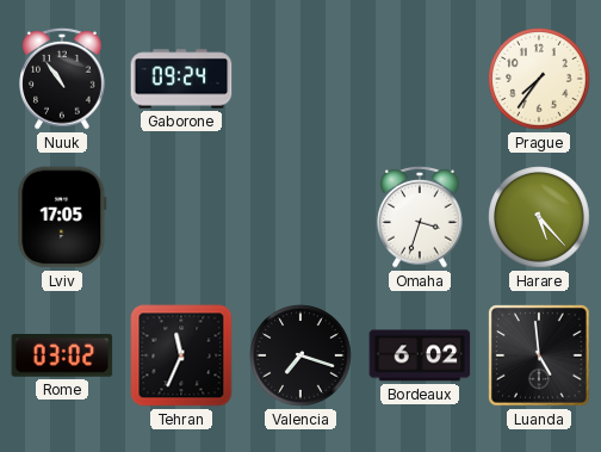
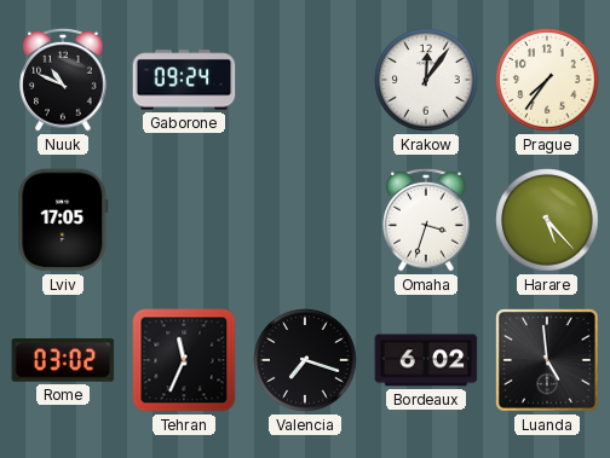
Nuuk: 10:54 -> 10:49
Krakow: none -> 12:06
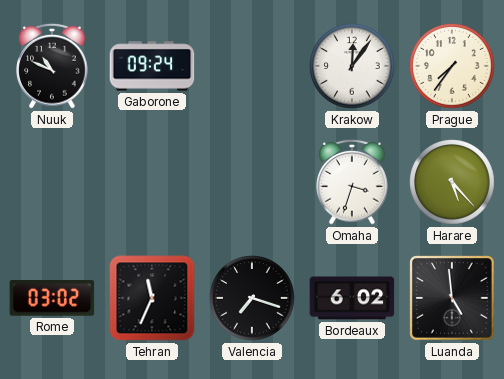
Lviv: 17:05 -> none
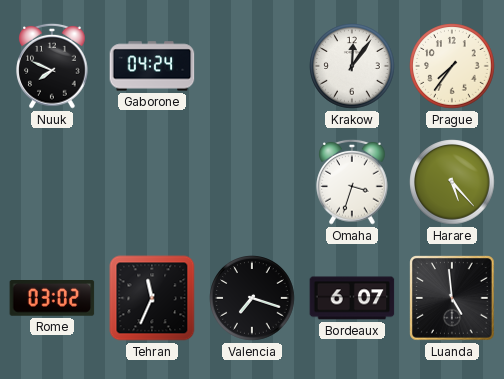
Nuuk: 10:49 -> 7:49
Gaborone: 09:24 -> 04:24
Bordeaux: 6:02 -> 6:07
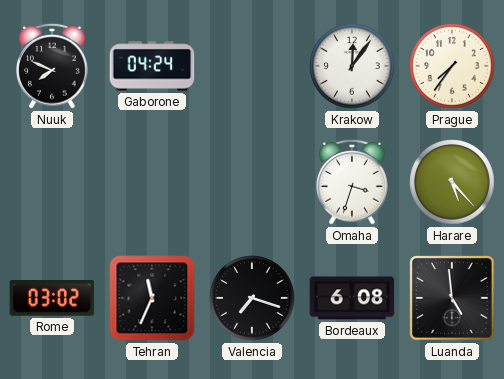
Bordeaux: 6:07 -> 6:08
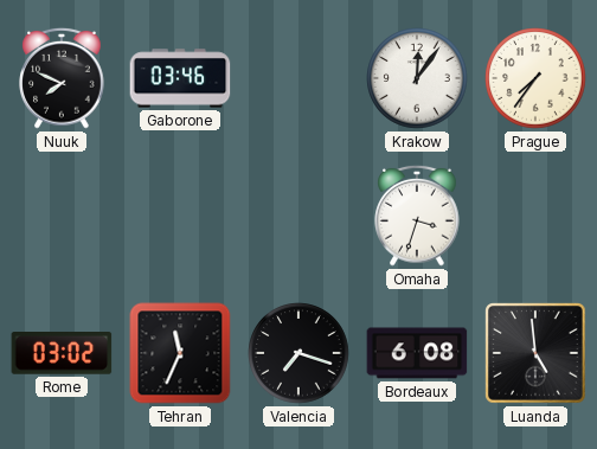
Gaborone: 04:24 -> 03:46
Harare: 5:23 -> none
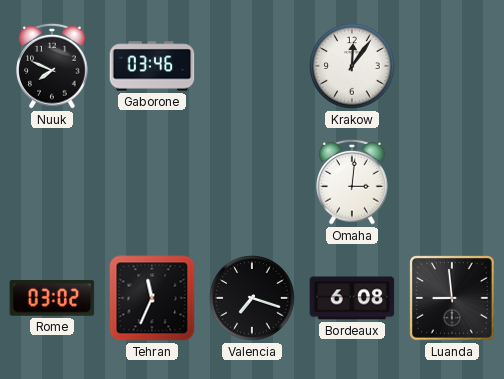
Prague: 7:36 -> none
Omaha: 3:33 -> 3:01
Luanda: 4:59 -> 8:59
